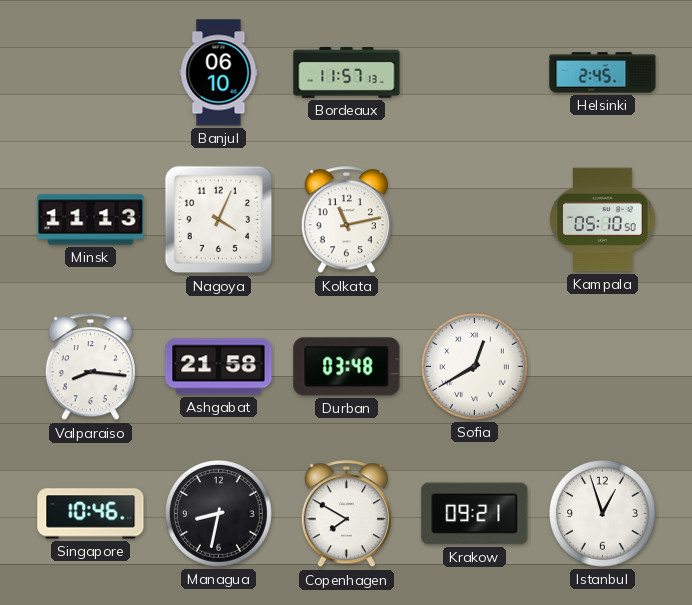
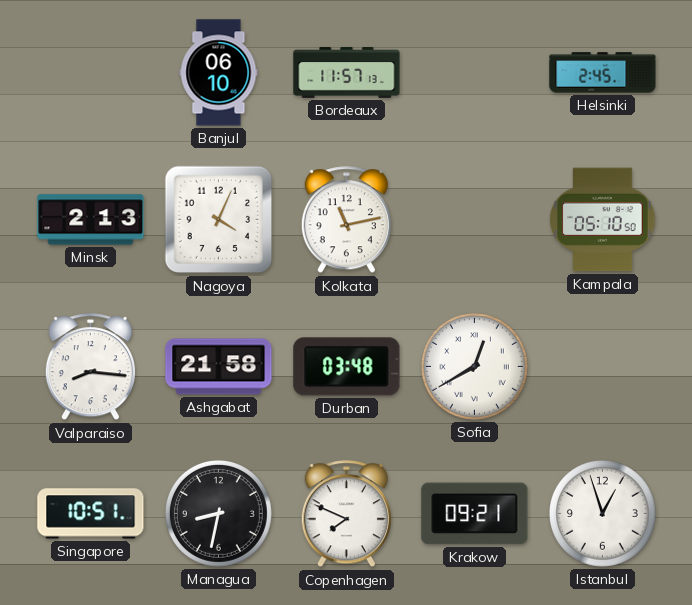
Minsk: 11:13 -> 2:13
Singapore: 10:46 -> 10:51
Copenhagen: 7:50 -> 7:49
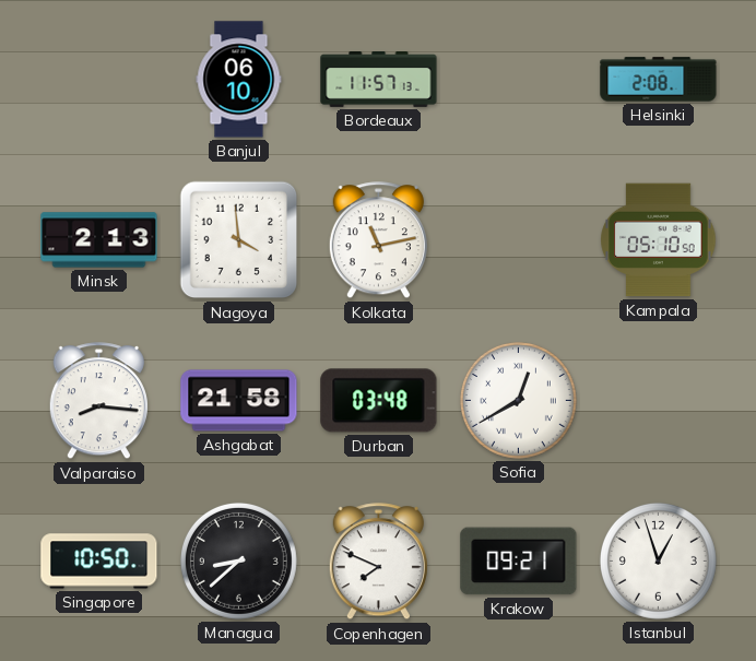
Helsinki: 2:45 -> 2:08
Nagoya: 4:04 -> 3:59
Singapore: 10:51 -> 10:50
Managua: 8:32 -> 8:38
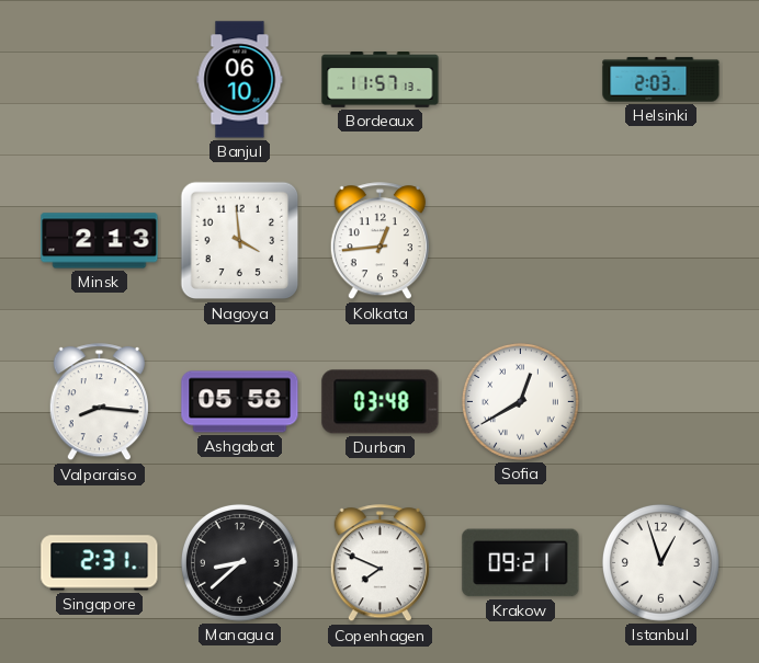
Helsinki: 2:08 -> 2:03
Kolkata: 11:13 -> 12:44
Kampala: 05:10 -> none
Ashgabat: 21:58 -> 05:58
Singapore: 10:50 -> 2:31
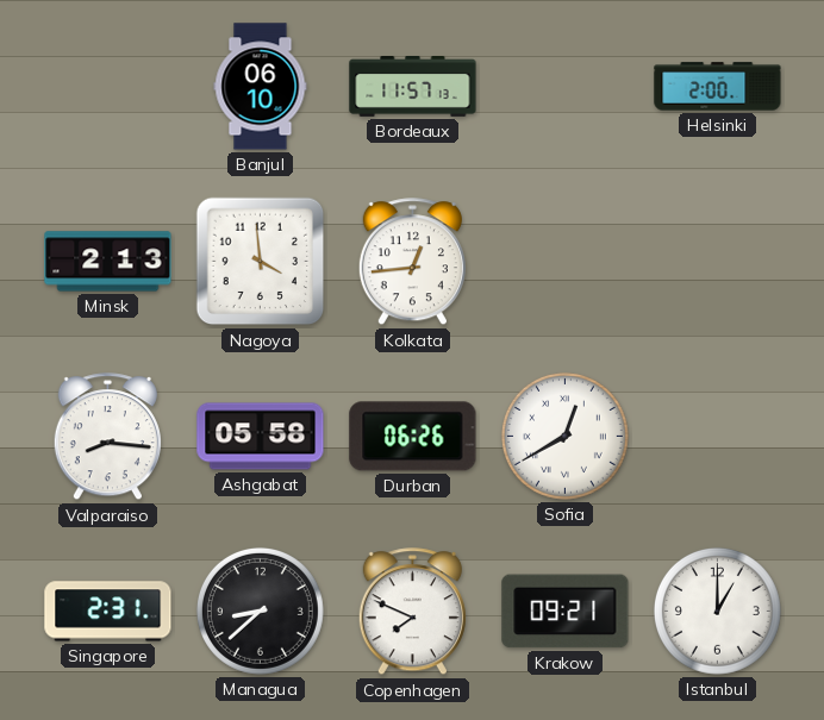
Helsinki: 2:03 -> 2:00
Durban: 03:48 -> 06:26
Istanbul: 12:57 -> 1:00
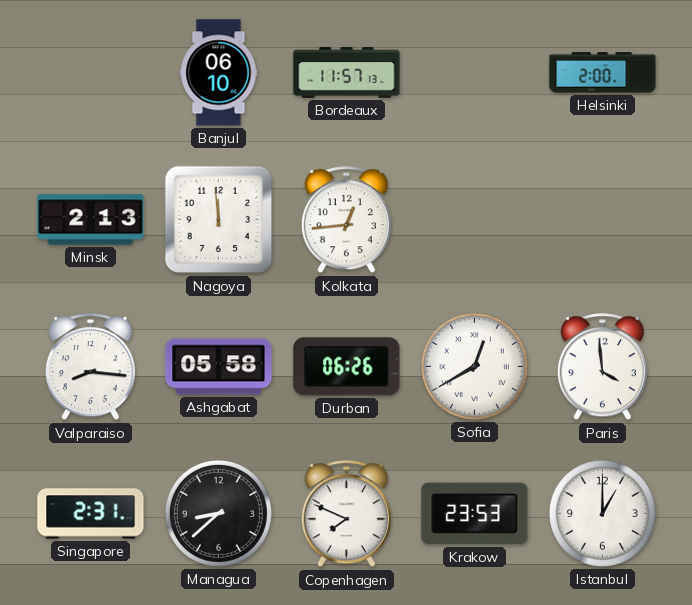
Nagoya: 3:59 -> 11:59
Paris: none -> 3:59
Krakow: 09:21 -> 23:53
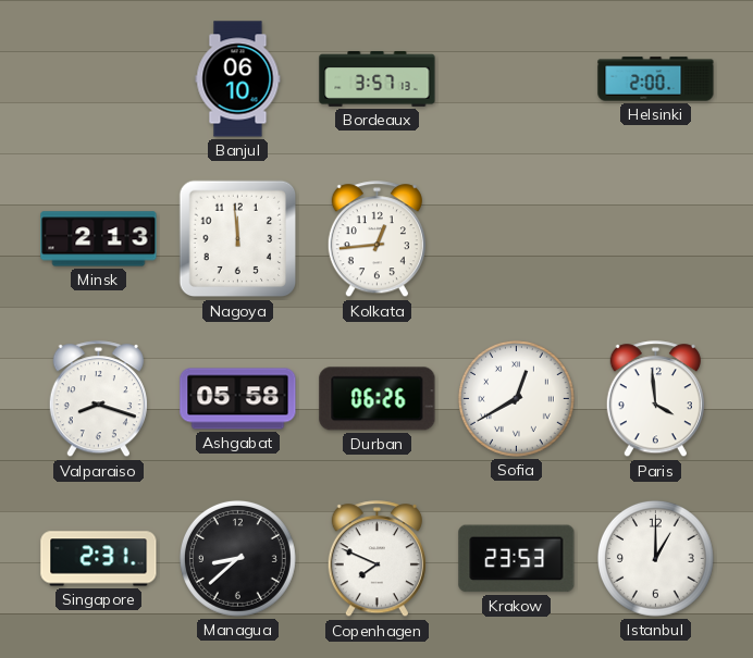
Bordeaux: 11:57 -> 3:57
Valparaiso: 8:16 -> 8:18
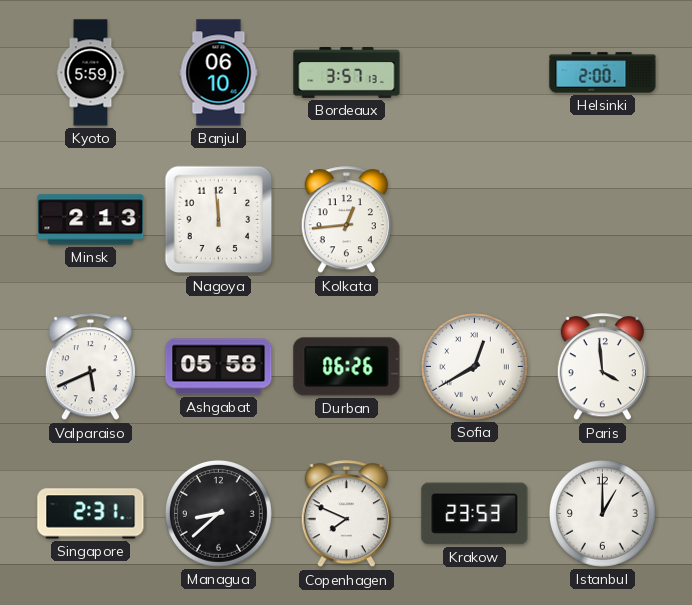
Kyoto: none -> 5:59
Valparaiso: 8:18 -> 5:41
